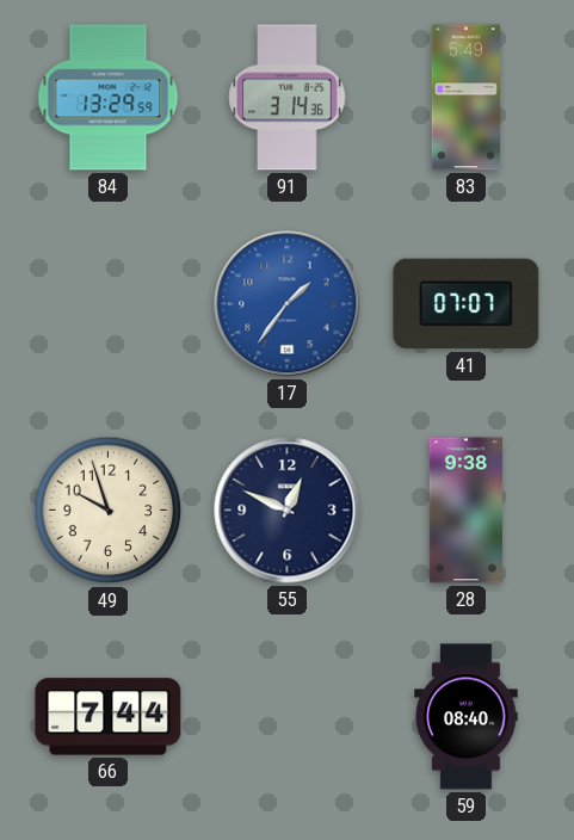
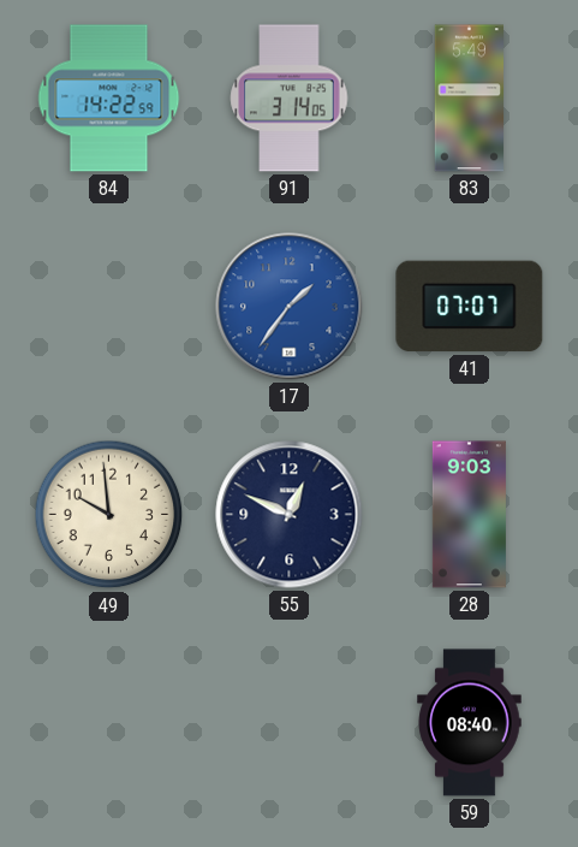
84: 13:29 -> 14:22
91: 3:14:36 -> 3:14:05
49: 9:57 -> 9:59
28: 9:38 -> 9:03
66: 7:44 -> none
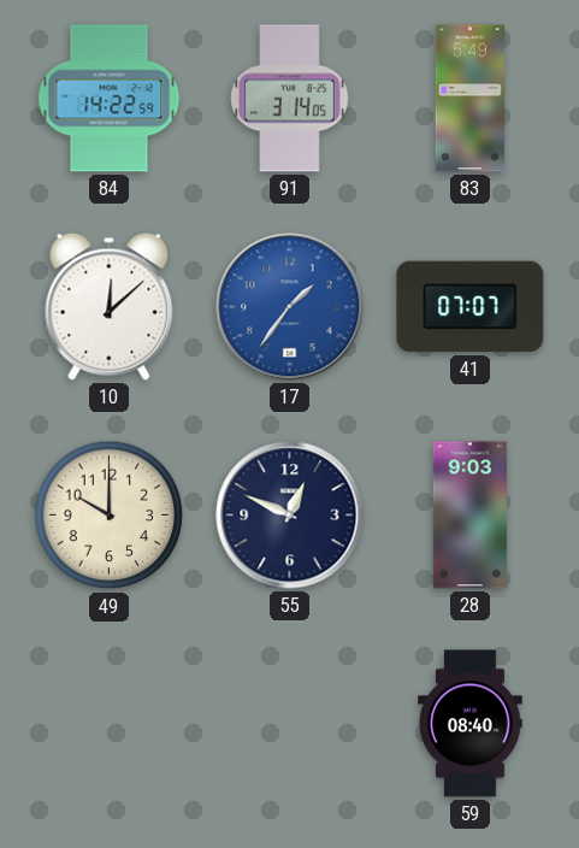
10: none -> 12:08
49: 9:59 -> 10:00
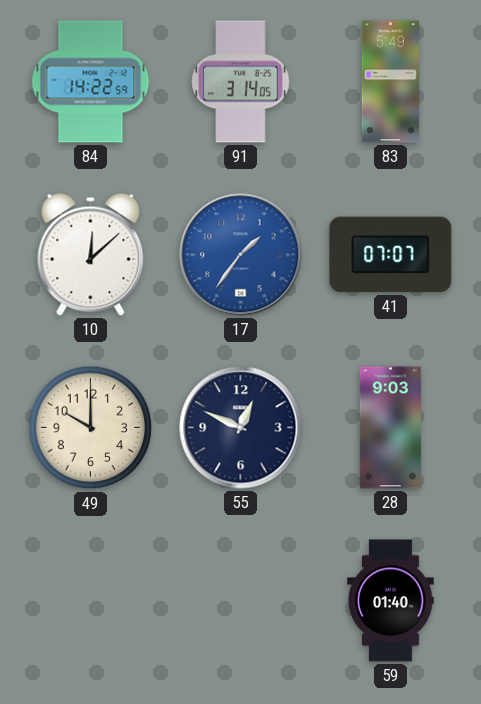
59: 08:40 -> 01:40
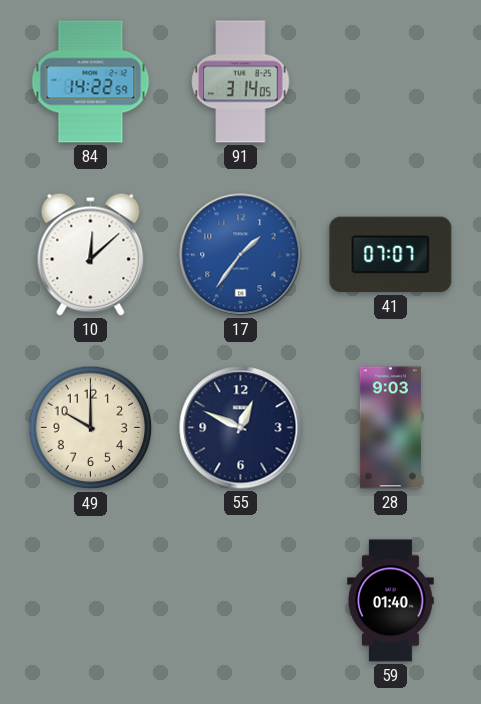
83: 5:49 -> none
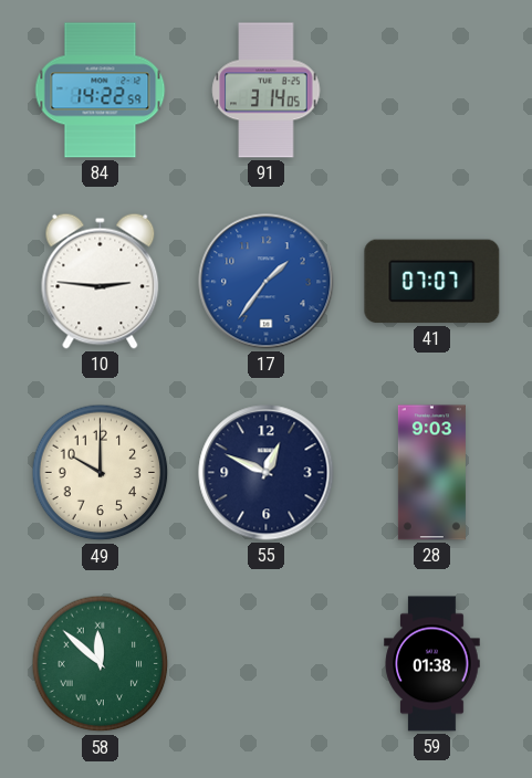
10: 12:08 -> 2:46
58: none -> 11:52
59: 01:40 -> 01:38
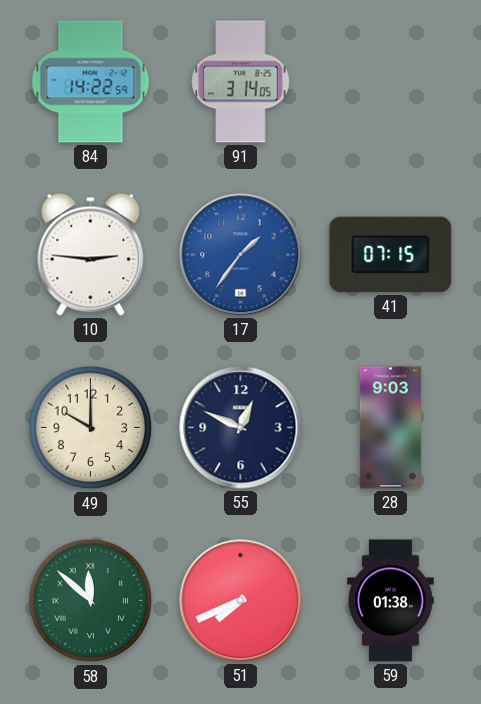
41: 07:07 -> 07:15
51: none -> 7:41
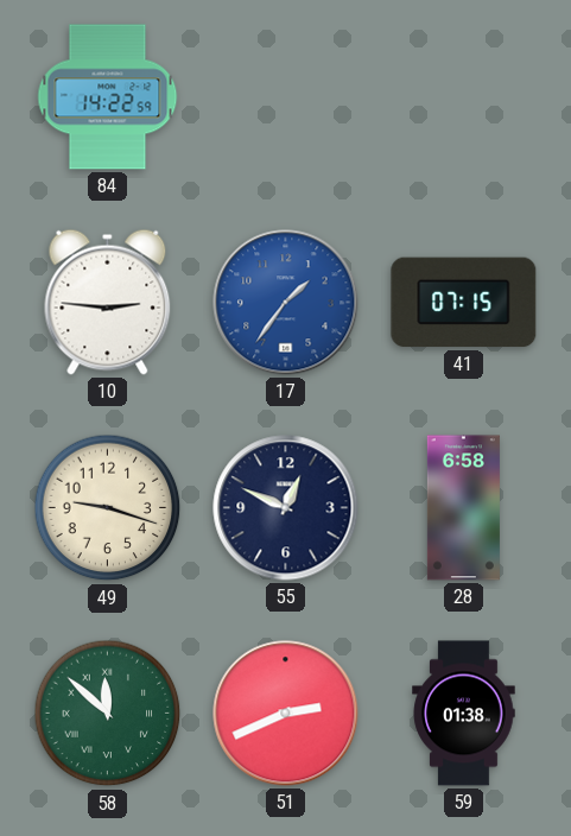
91: 3:14 -> none
49: 10:00 -> 9:18
28: 9:03 -> 6:58
51: 7:41 -> 2:41
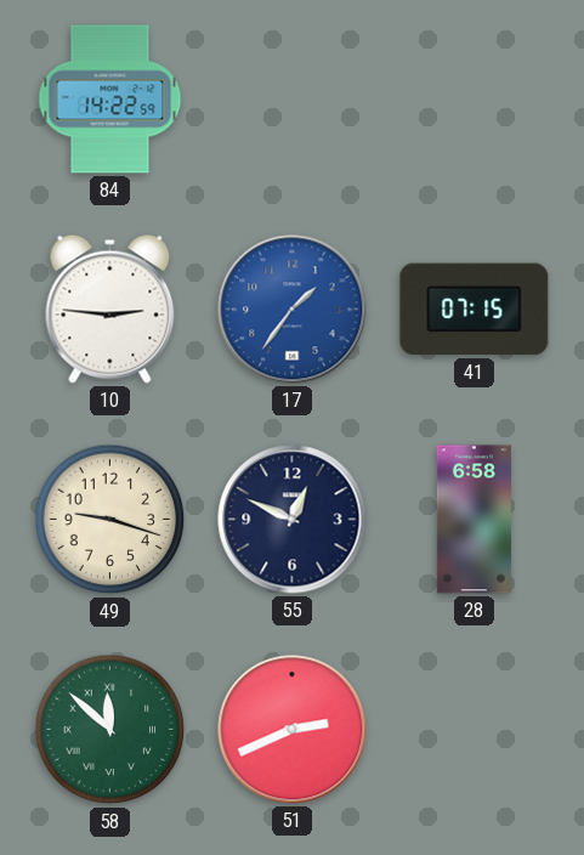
59: 01:38 -> none
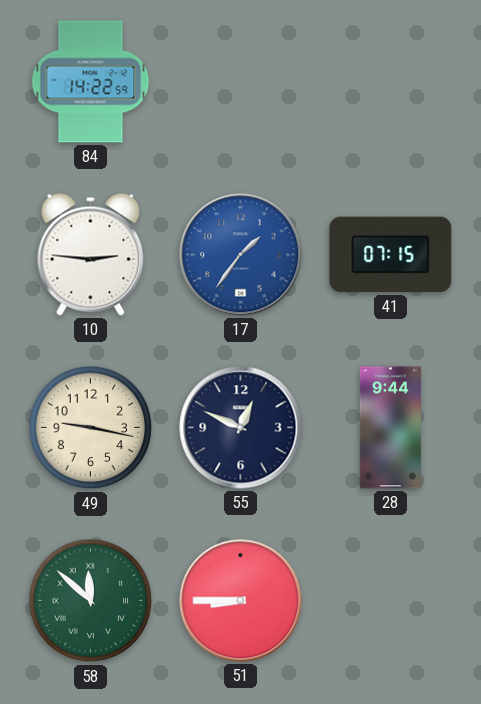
49: 9:18 -> 9:17
28: 6:58 -> 9:44
51: 2:41 -> 8:45
